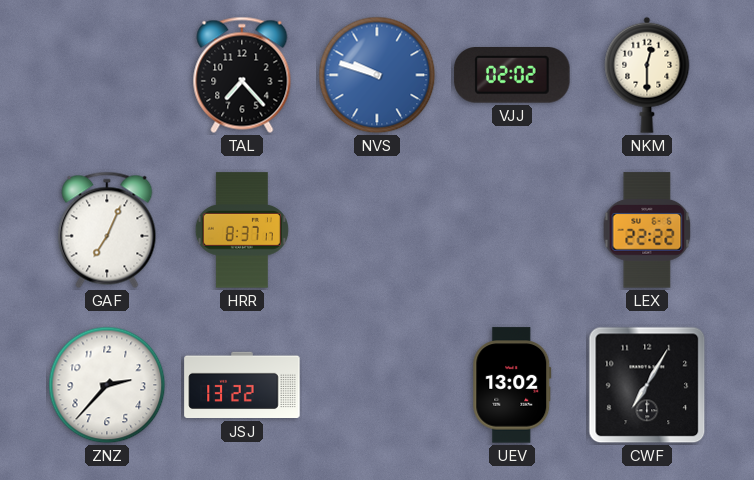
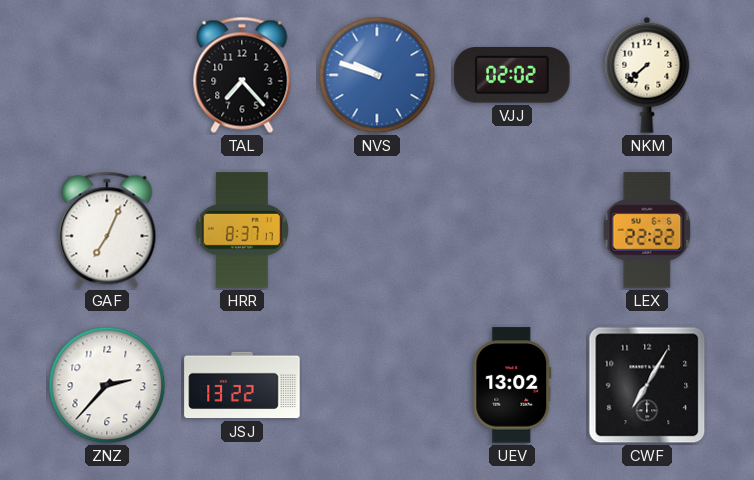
NKM: 12:30 -> 7:38
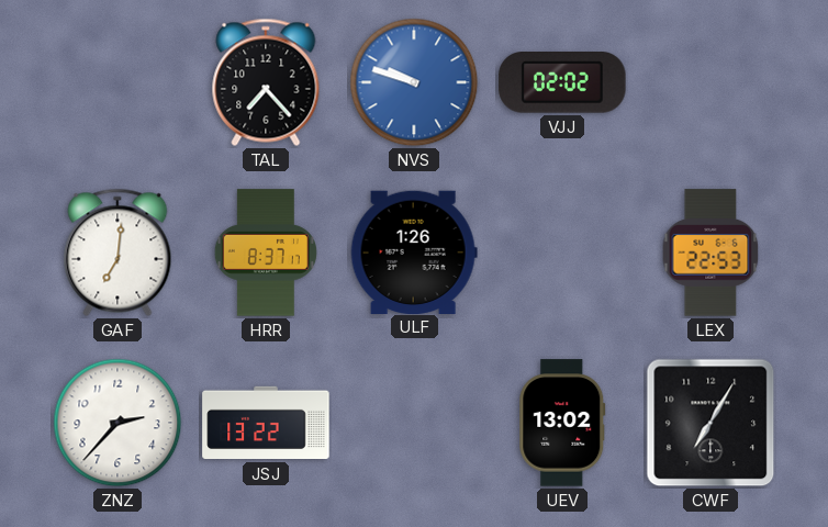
NKM: 7:38 -> none
GAF: 7:04 -> 7:01
ULF: none -> 1:26
LEX: 22:22 -> 22:53
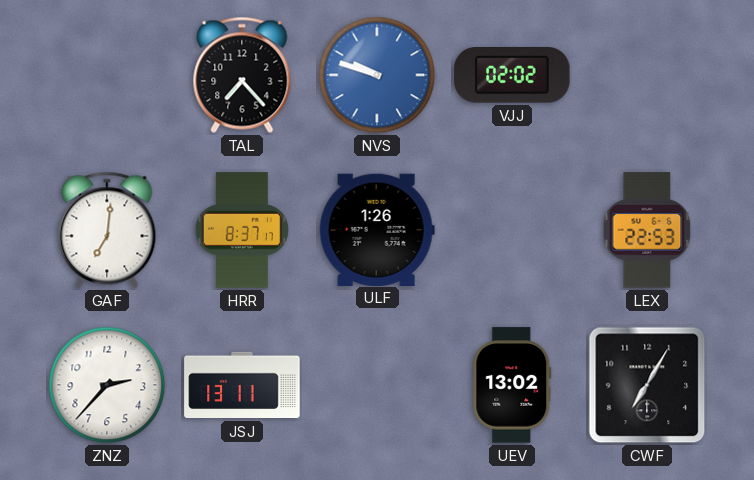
JSJ: 13:22 -> 13:11
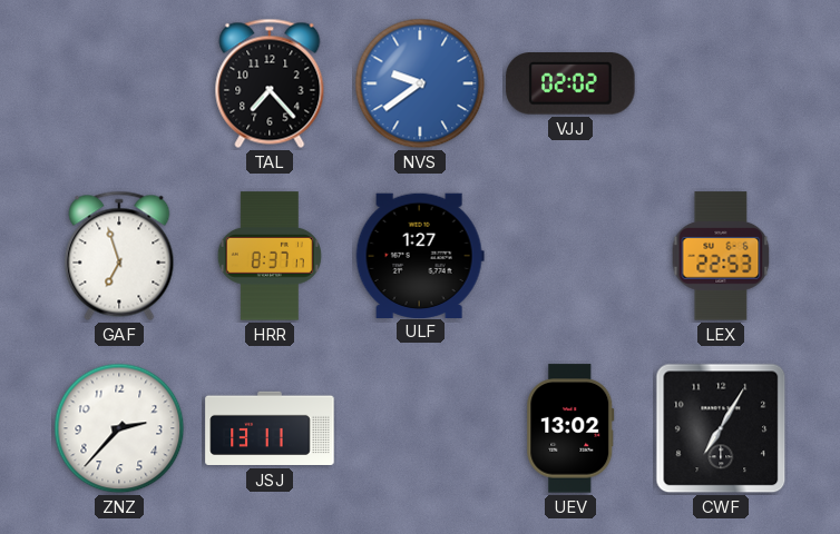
NVS: 9:48 -> 9:39
GAF: 7:01 -> 6:57
ULF: 1:26 -> 1:27
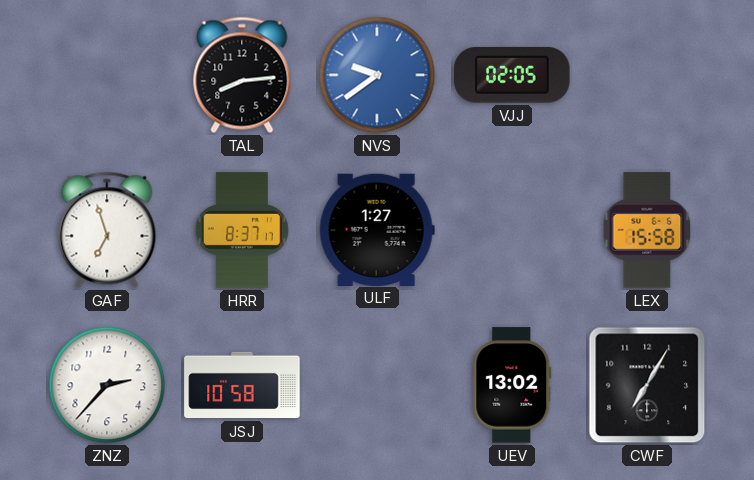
TAL: 7:23 -> 8:14
VJJ: 02:02 -> 02:05
LEX: 22:53 -> 15:58
JSJ: 13:11 -> 10:58
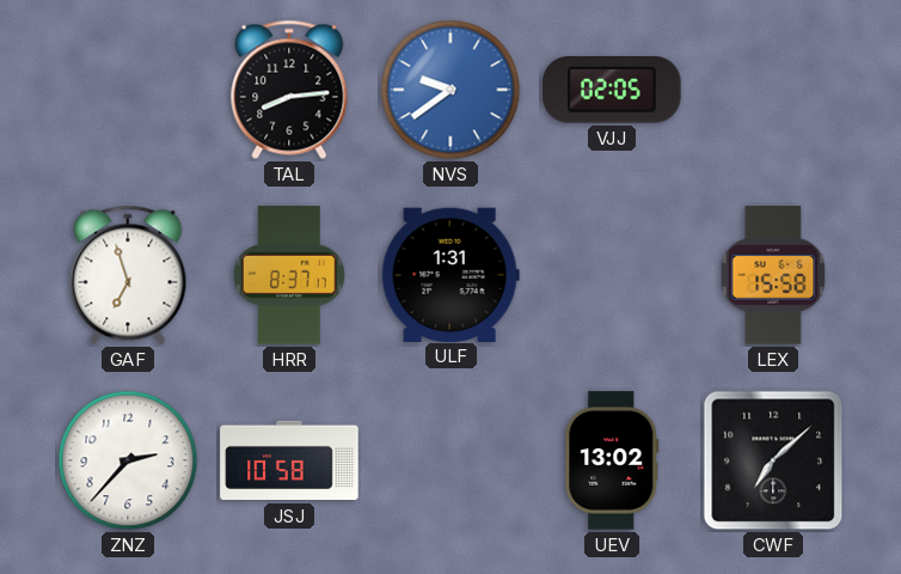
ULF: 1:27 -> 1:31
CWF: 7:05 -> 7:08
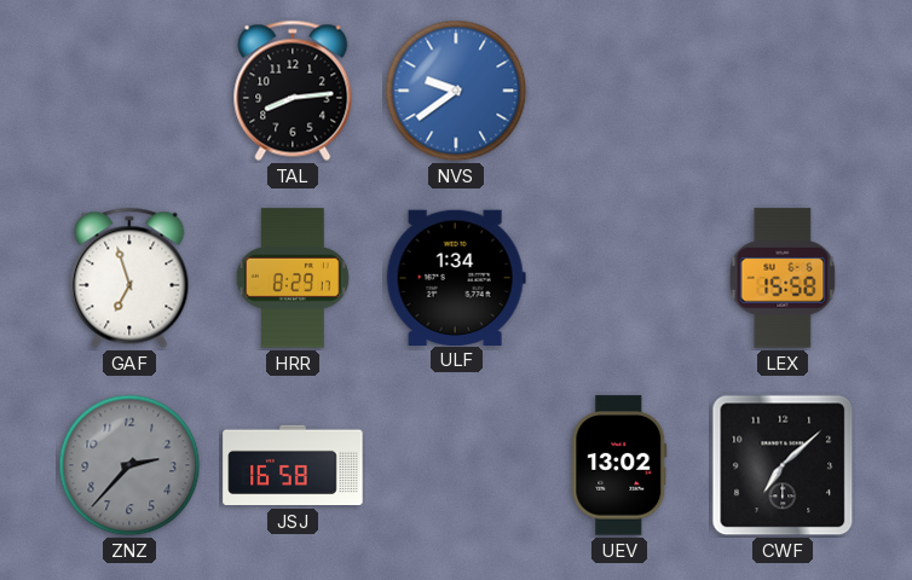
VJJ: 02:05 -> none
HRR: 8:37 -> 8:29
ULF: 1:31 -> 1:34
ZNZ dial: white -> grey
JSJ: 10:58 -> 16:58
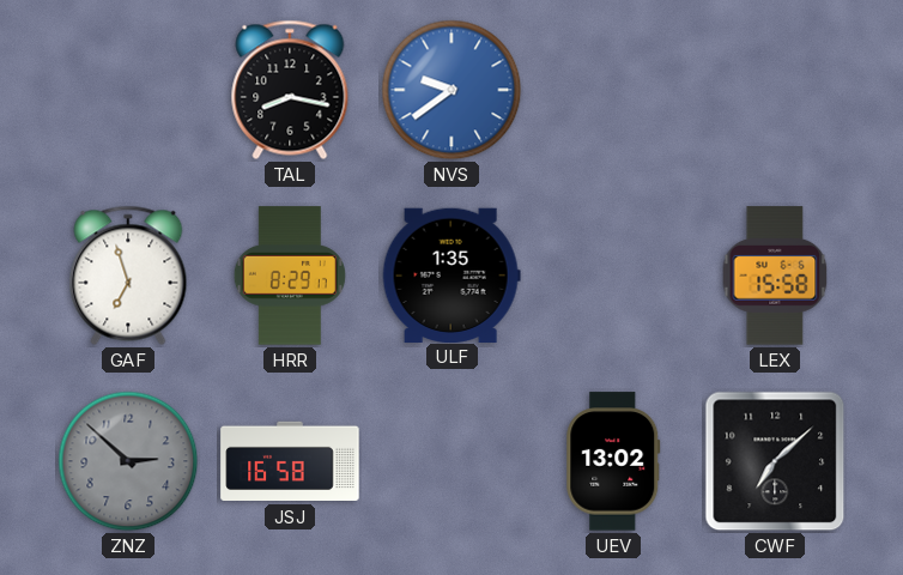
TAL: 8:14 -> 8:17
ULF: 1:34 -> 1:35
ZNZ: 2:37 -> 2:52
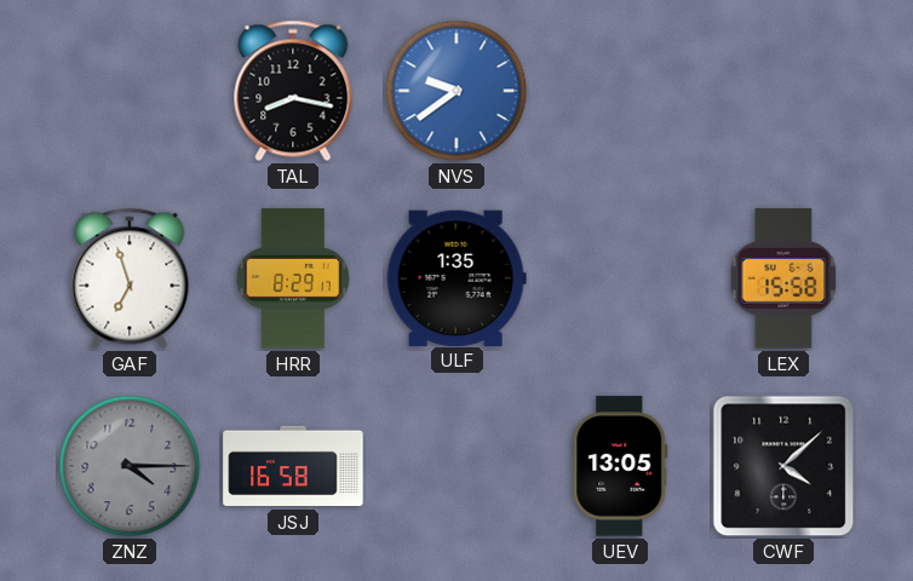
ZNZ: 2:52 -> 4:15
UEV: 13:02 -> 13:05
CWF: 7:08 -> 4:08
